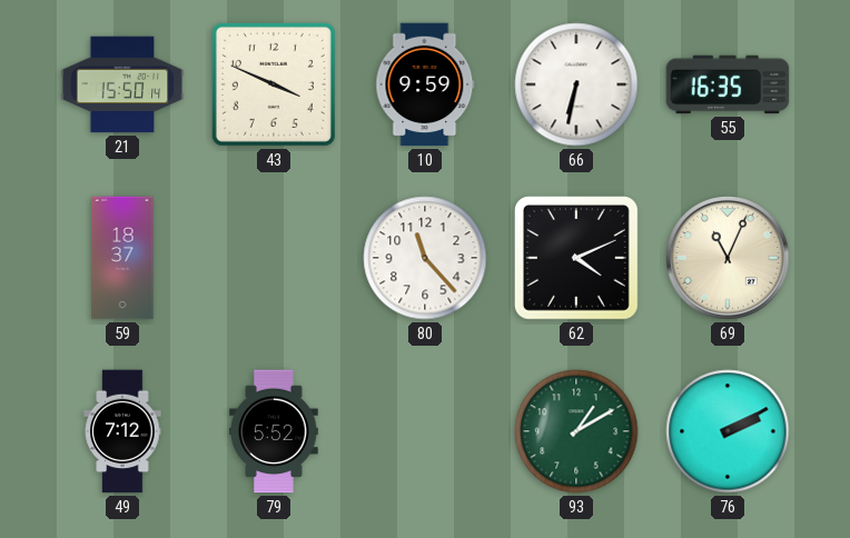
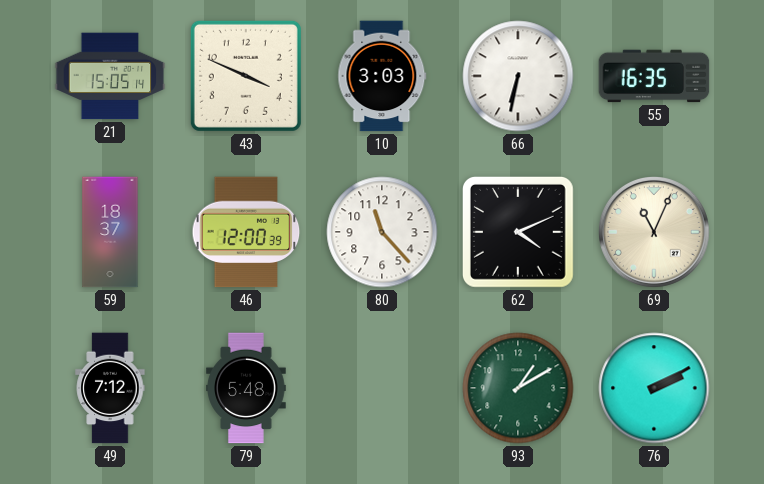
21: 15:50 -> 15:05
10: 9:59 -> 3:03
46: none -> 12:00
79: 5:52 -> 5:48
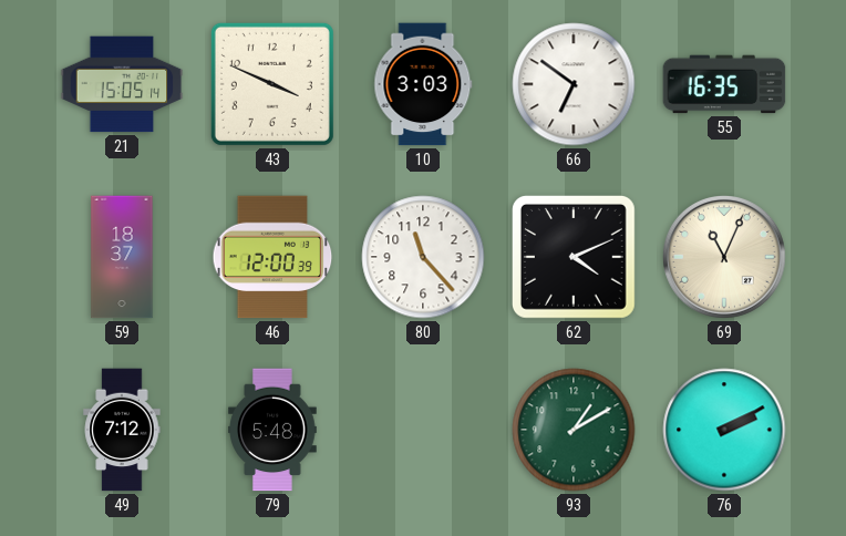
66: 6:32 -> 6:51
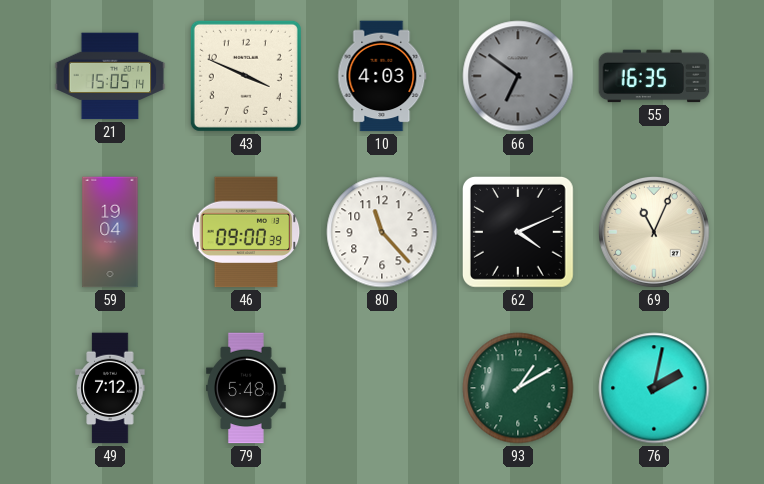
10: 3:03 -> 4:03
66 dial: white -> grey
59: 18:37 -> 19:04
46: 12:00 -> 09:00
76: 2:10 -> 2:02
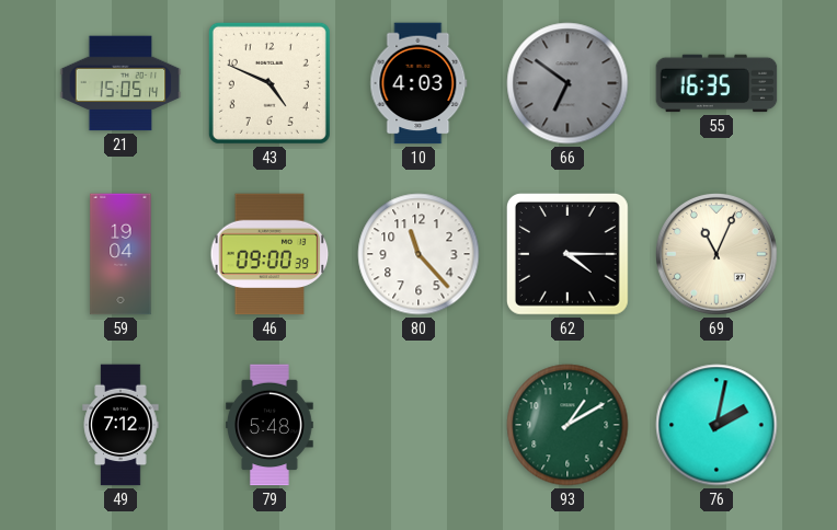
43: 3:49 -> 4:49
62: 4:11 -> 4:15
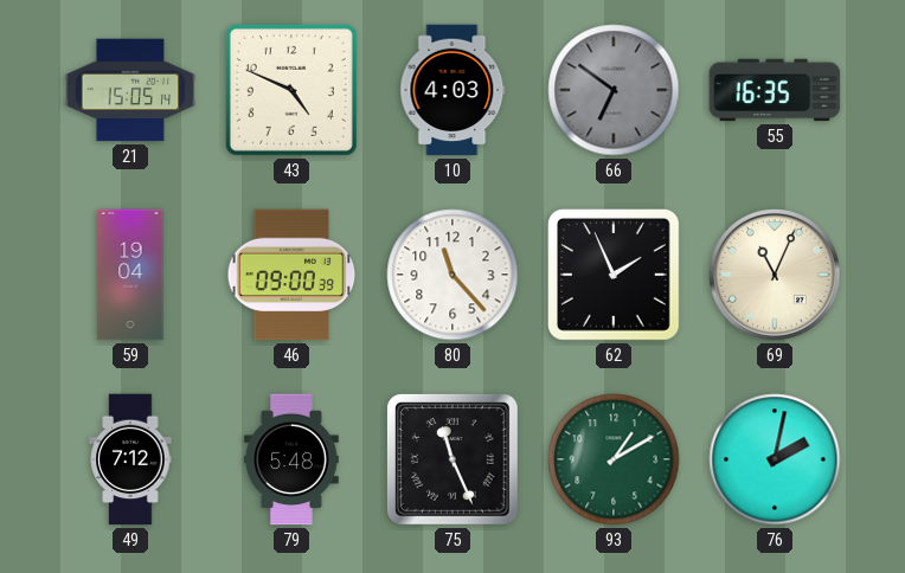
62: 4:15 -> 1:56
75: none -> 11:26
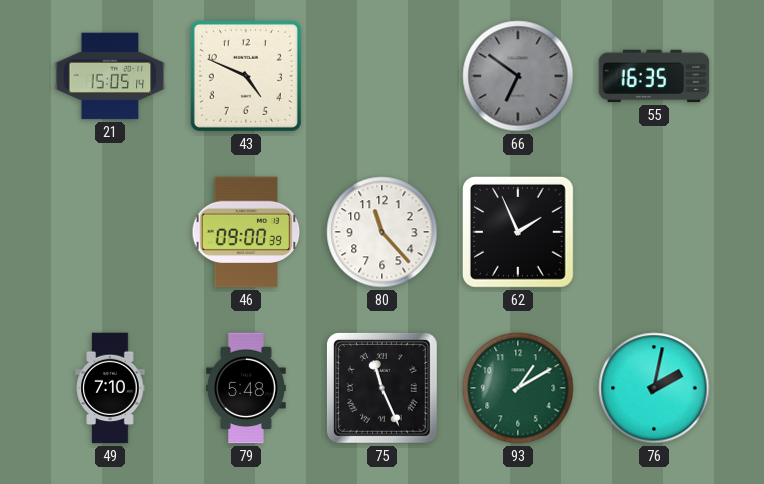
10: 4:03 -> none
59: 19:04 -> none
69: 11:04 -> none
49: 7:12 -> 7:10
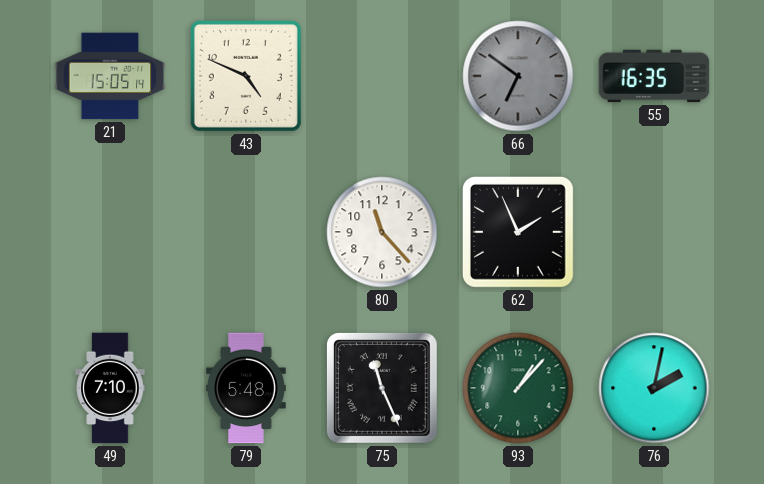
46: 09:00 -> none
93: 1:10 -> 1:07
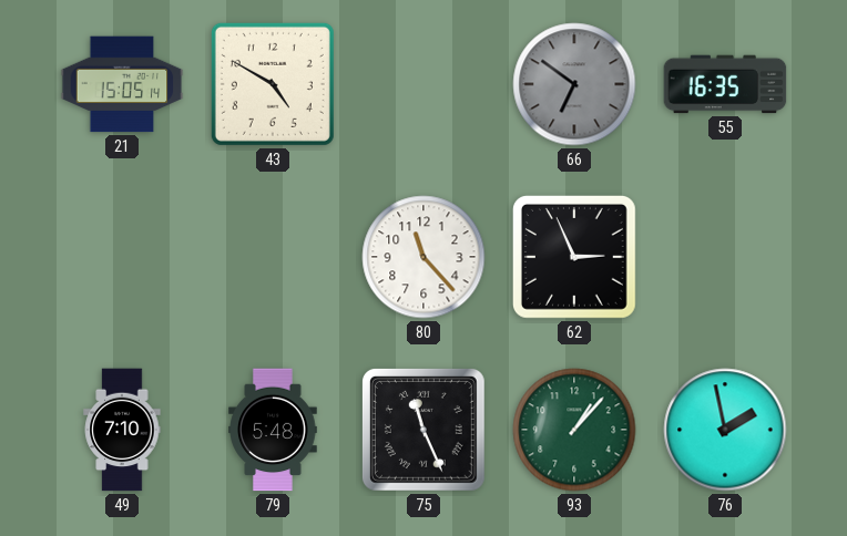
43: 4:49 -> 4:50
62: 1:56 -> 2:56
76: 2:02 -> 1:58
